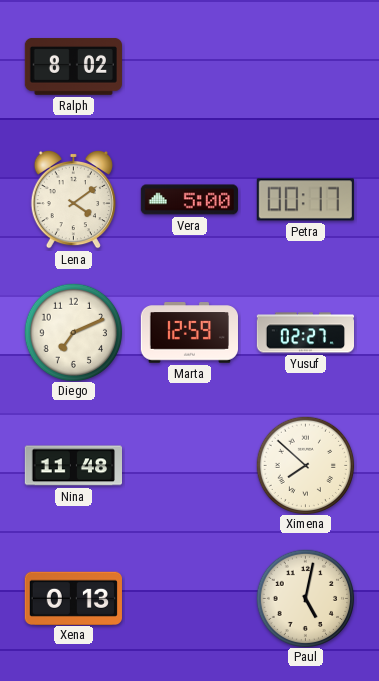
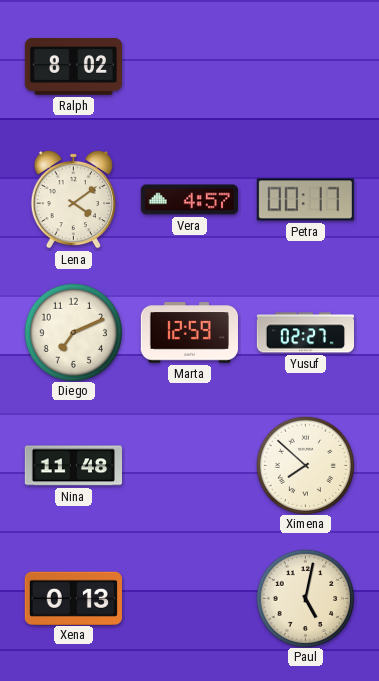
Vera: 5:00 -> 4:57
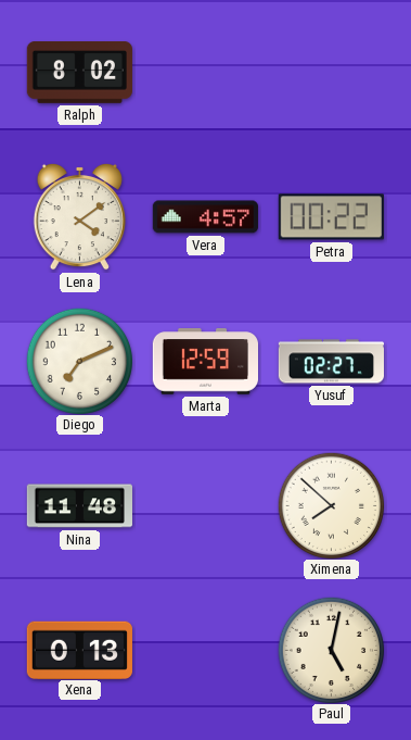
Petra: 00:17 -> 00:22
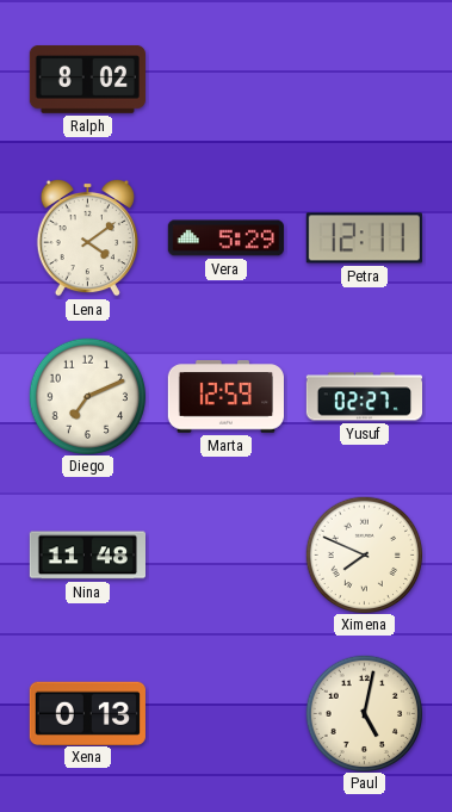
Vera: 4:57 -> 5:29
Petra: 00:22 -> 12:11
Ximena: 7:52 -> 7:49
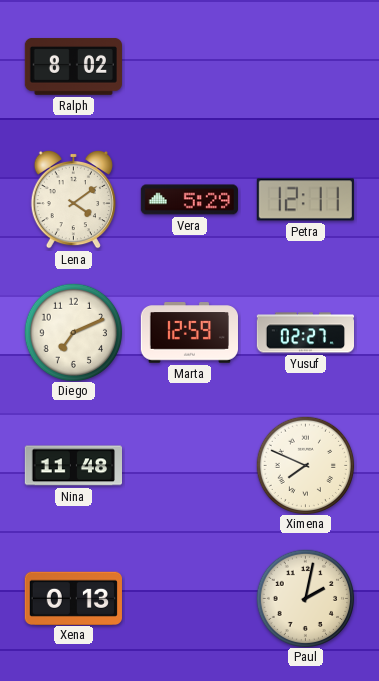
Paul: 5:02 -> 2:02
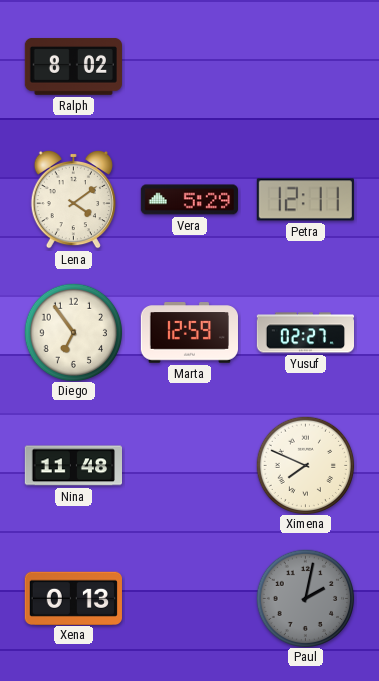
Diego: 7:11 -> 6:54
Paul dial: cream -> grey
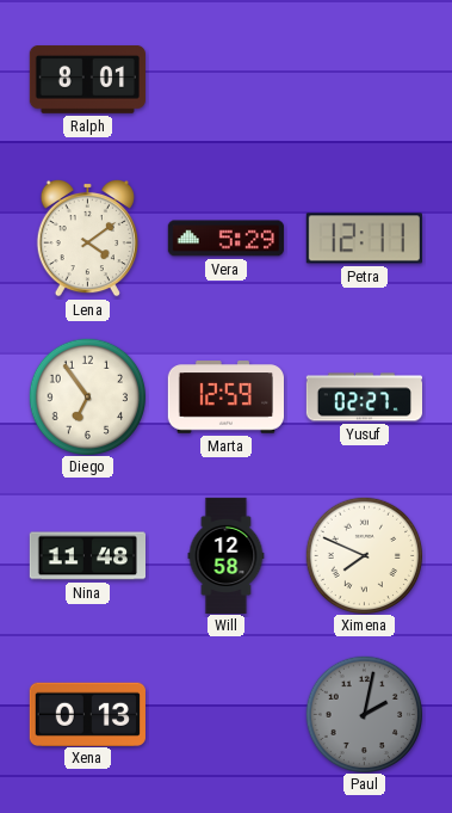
Ralph: 8:02 -> 8:01
Will: none -> 12:58
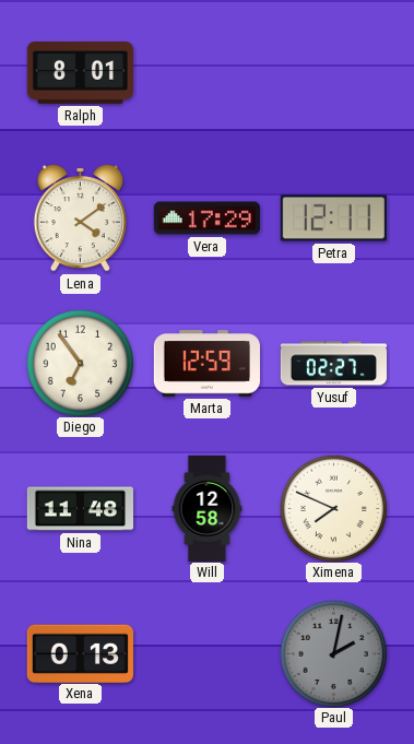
Vera: 5:29 -> 17:29
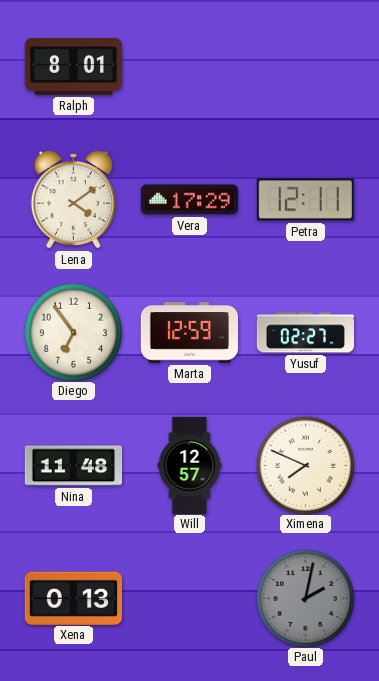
Will: 12:58 -> 12:57
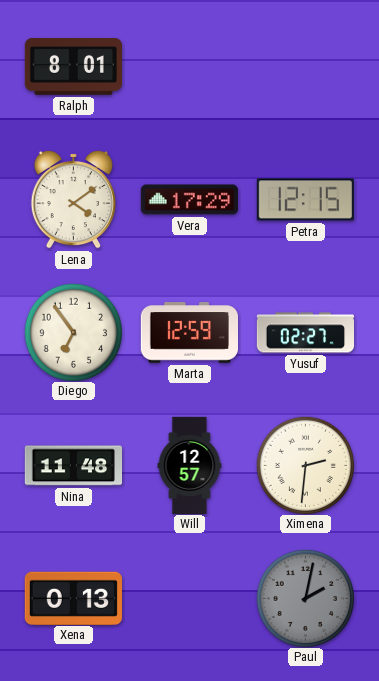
Petra: 12:11 -> 12:15
Ximena: 7:49 -> 2:31
